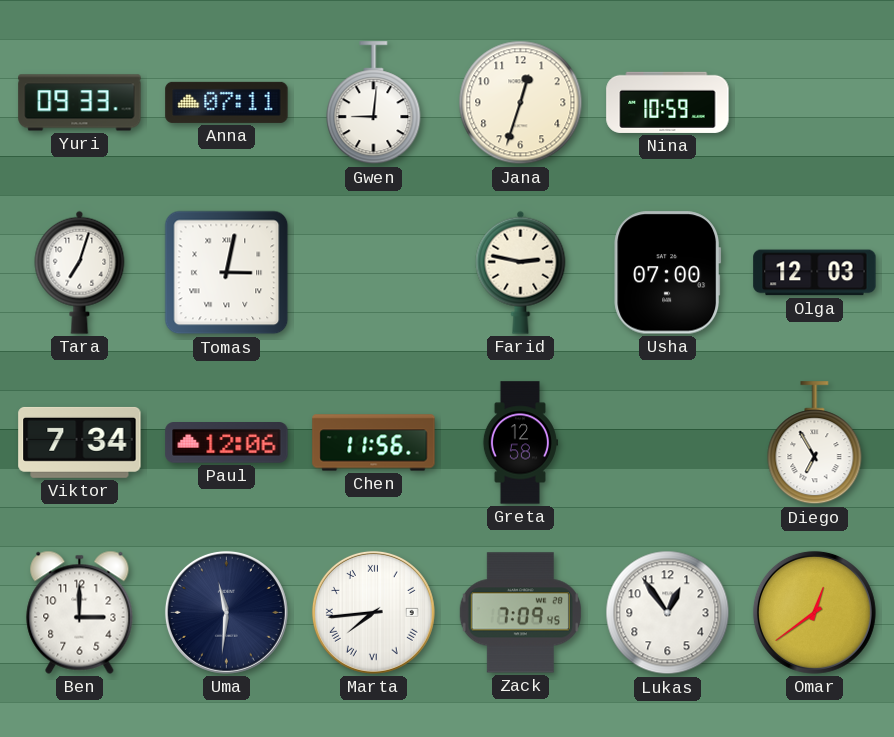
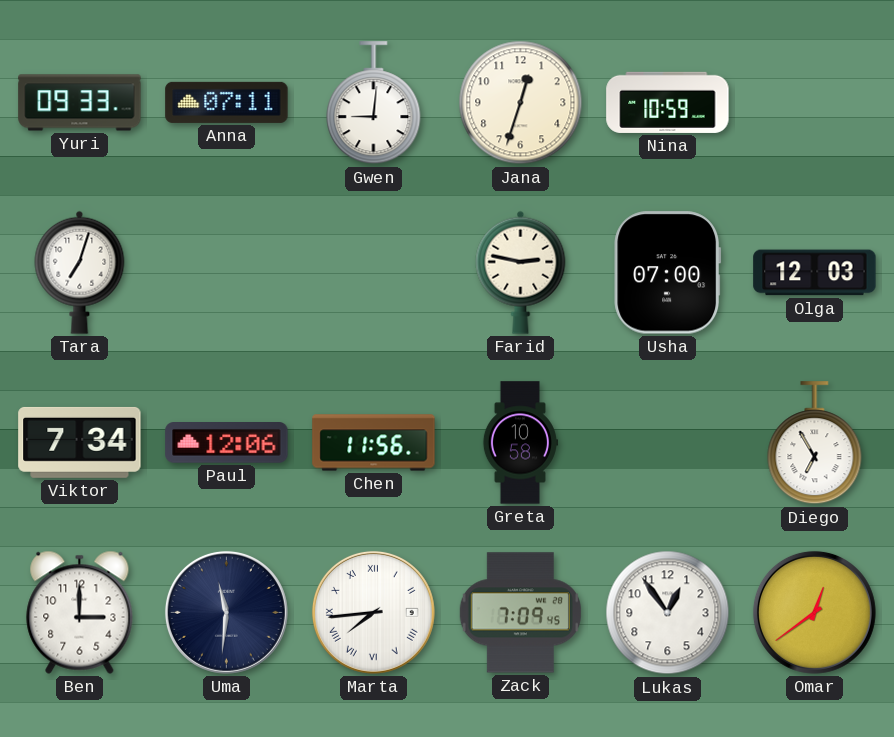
Tomas: 3:02 -> none
Greta: 12:58 -> 10:58
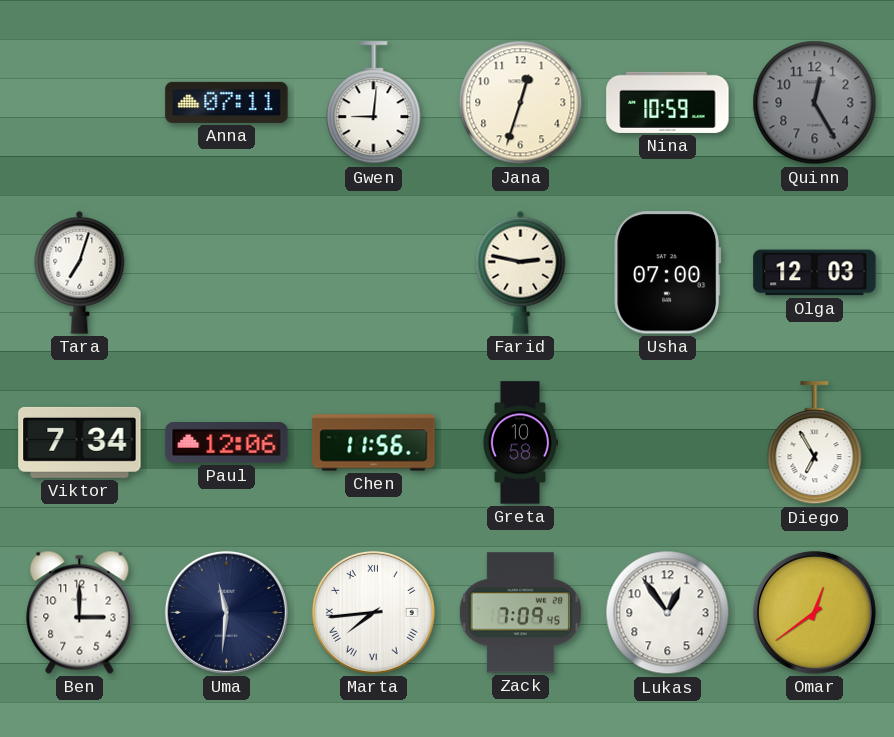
Yuri: 09:33 -> none
Quinn: none -> 12:25
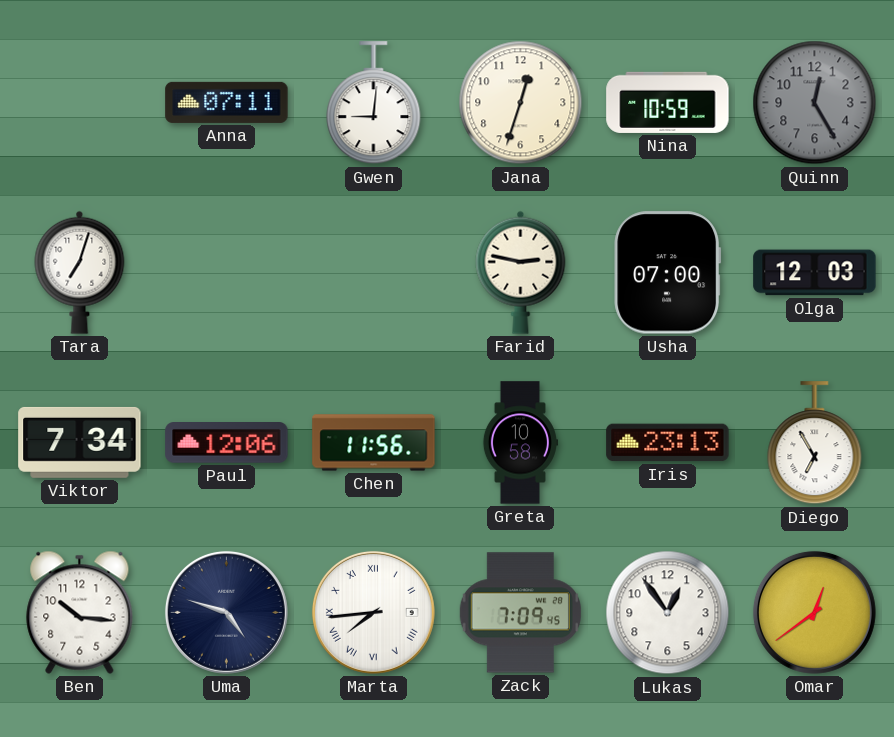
Iris: none -> 23:13
Ben: 3:00 -> 10:16
Uma: 11:31 -> 4:48
